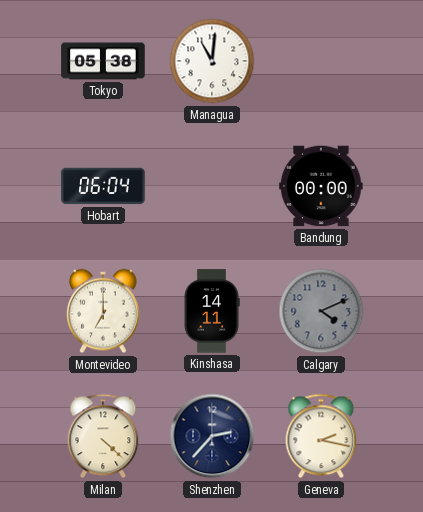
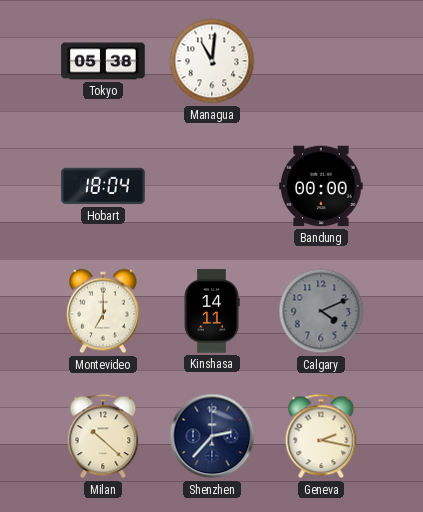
Hobart: 06:04 -> 18:04
Milan: 4:22 -> 10:22
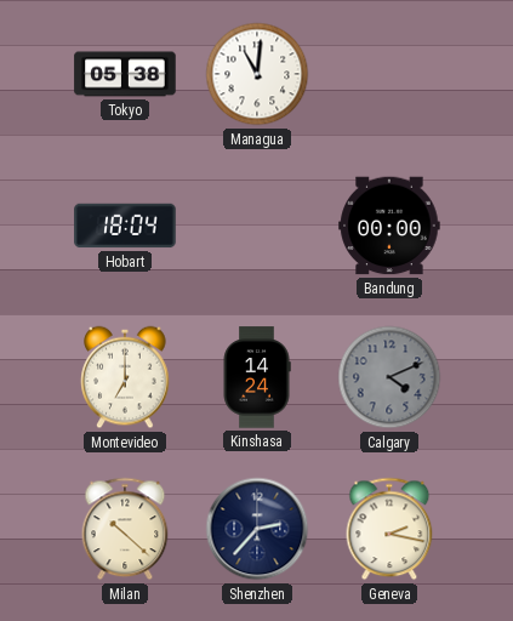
Kinshasa: 14:11 -> 14:24
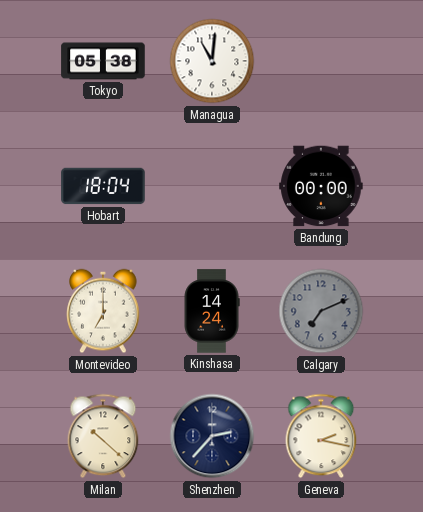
Calgary: 4:11 -> 7:11
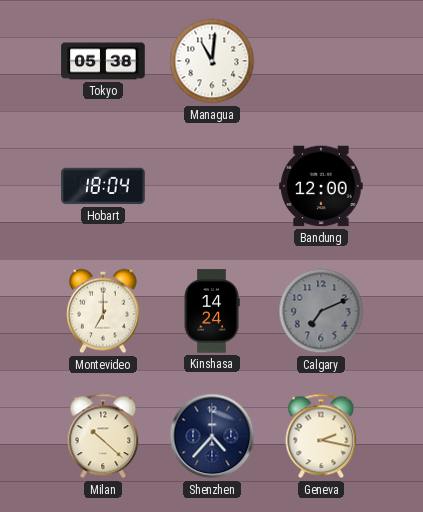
Bandung: 00:00 -> 12:00
Shenzhen: 2:37 -> 4:37
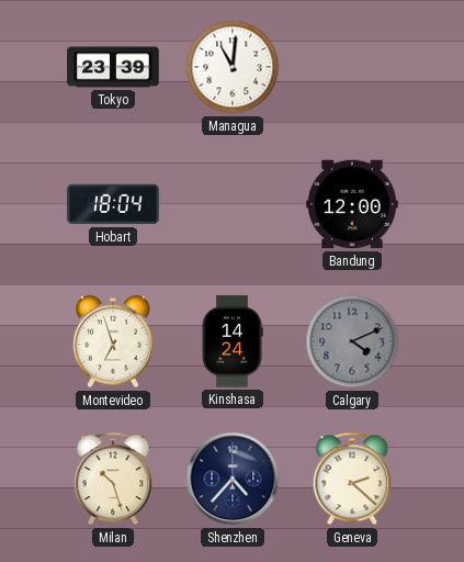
Tokyo: 05:38 -> 23:39
Montevideo: 7:00 -> 6:57
Calgary: 7:11 -> 4:11
Milan: 10:22 -> 10:27
Geneva: 2:17 -> 2:22
